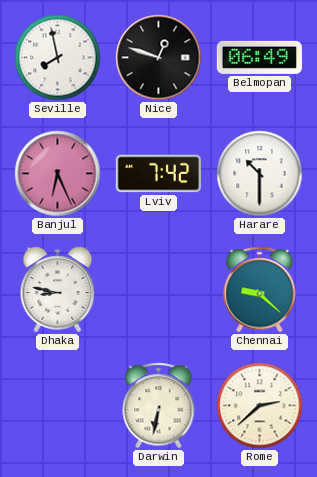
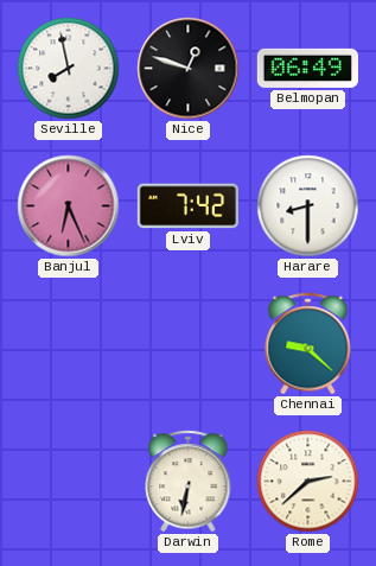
Harare: 10:30 -> 8:30
Dhaka: 8:47 -> none
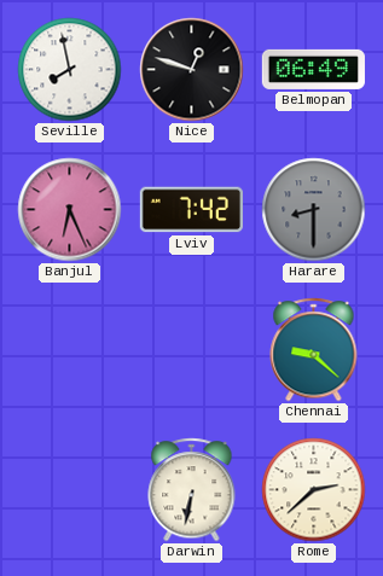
Harare dial: white -> grey
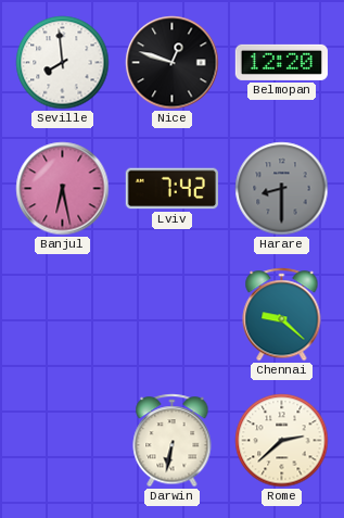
Seville: 7:58 -> 7:59
Belmopan: 06:49 -> 12:20
Banjul: 6:26 -> 6:28
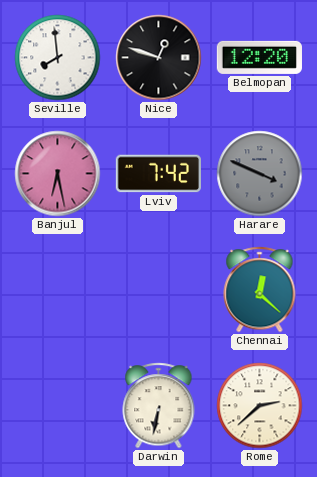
Harare: 8:30 -> 3:49
Chennai: 9:22 -> 12:22
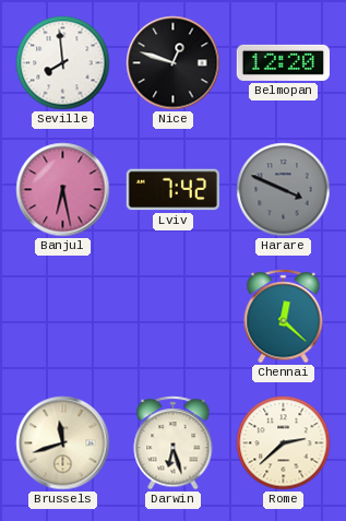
Brussels: none -> 11:42
Darwin: 6:32 -> 6:27
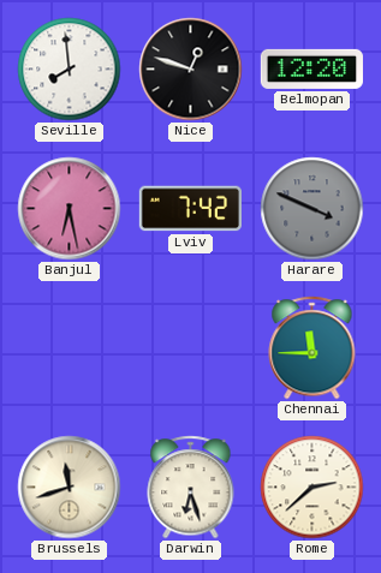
Chennai: 12:22 -> 11:45
